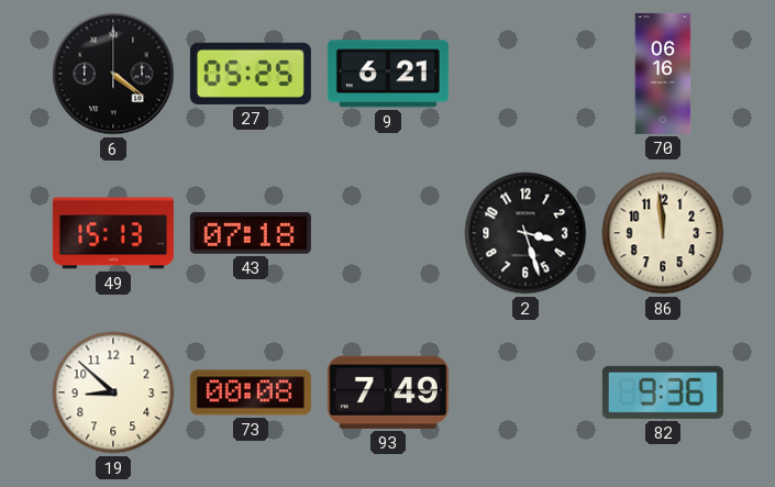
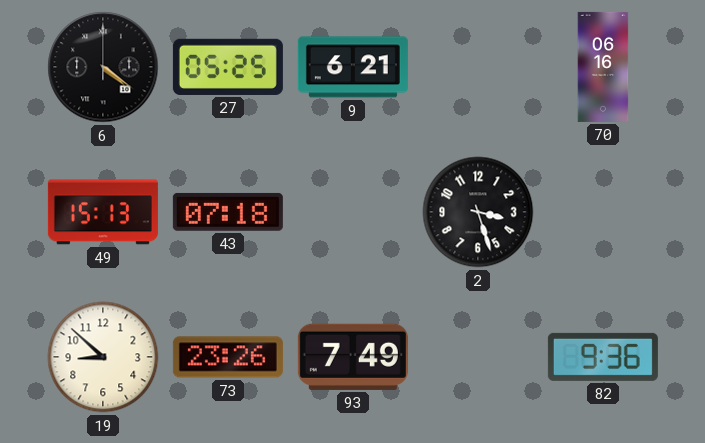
86: 11:59 -> none
73: 00:08 -> 23:26
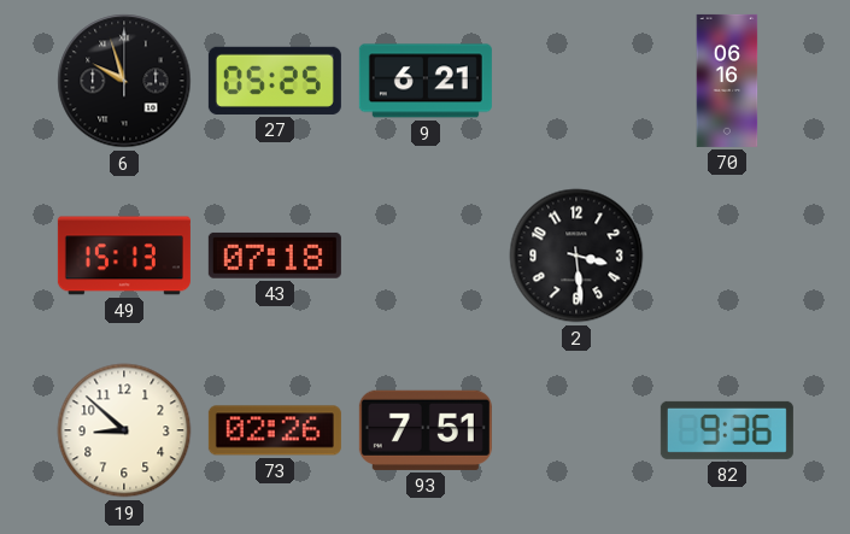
6: 4:21 -> 9:57
2: 3:27 -> 3:29
73: 23:26 -> 02:26
93: 7:49 -> 7:51
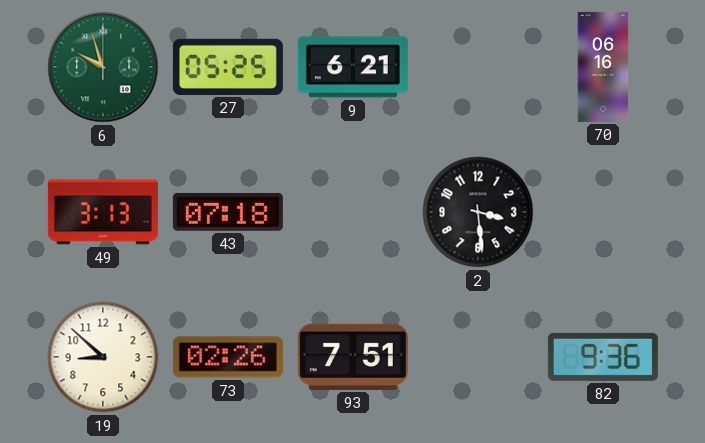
6 dial: black -> green
49: 15:13 -> 3:13
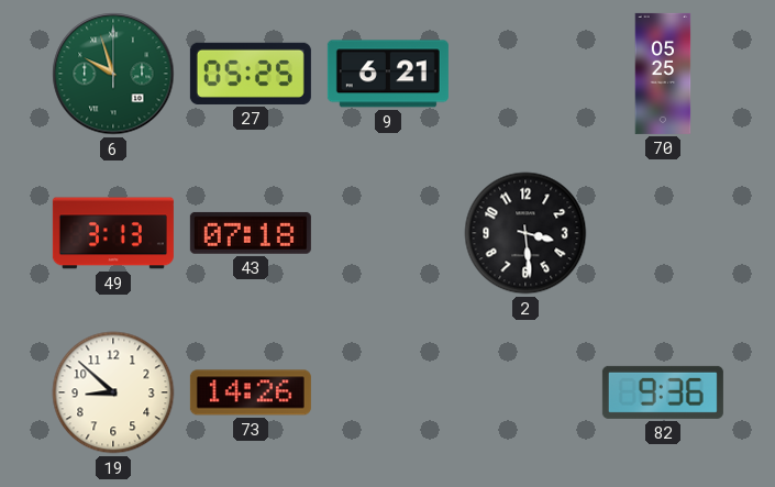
70: 06:16 -> 05:25
73: 02:26 -> 14:26
93: 7:51 -> none
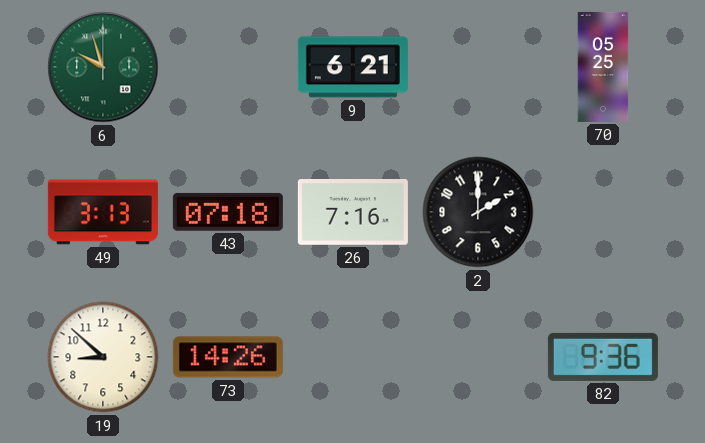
27: 05:25 -> none
26: none -> 7:16
2: 3:29 -> 2:00
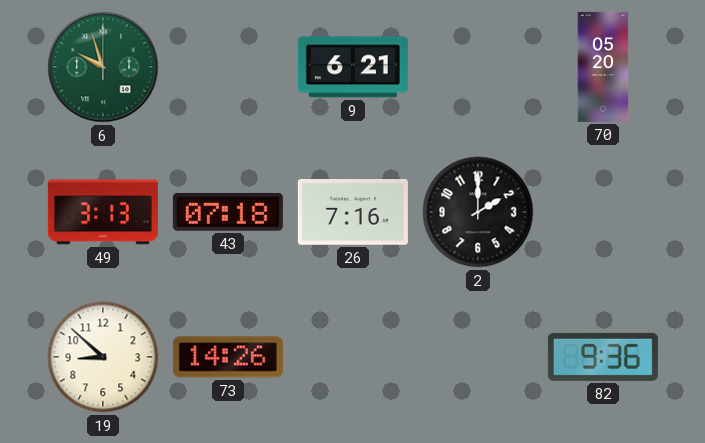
70: 05:25 -> 05:20
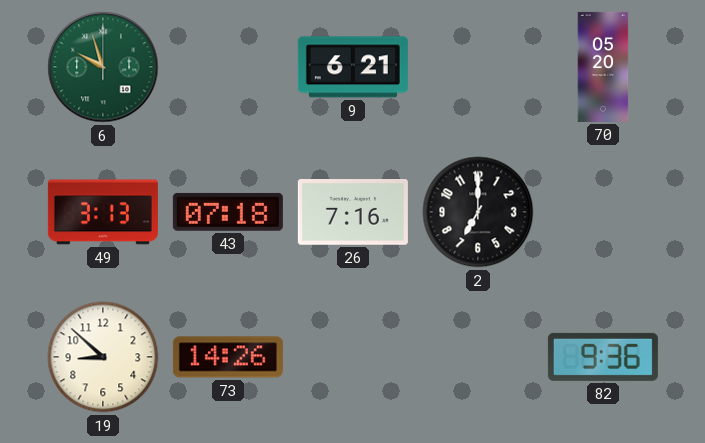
2: 2:00 -> 7:00
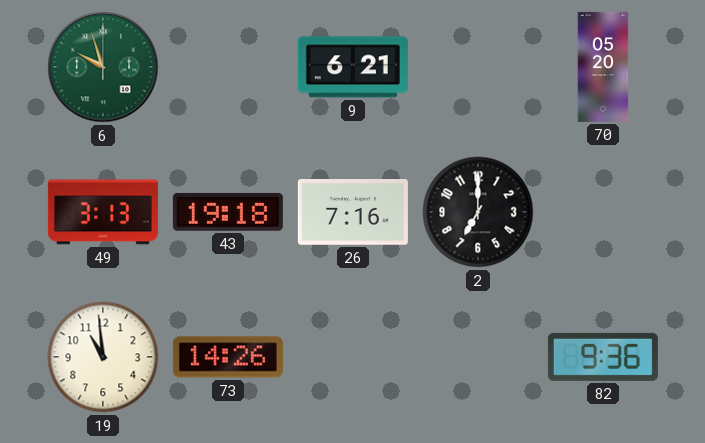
43: 07:18 -> 19:18
19: 8:52 -> 10:59
